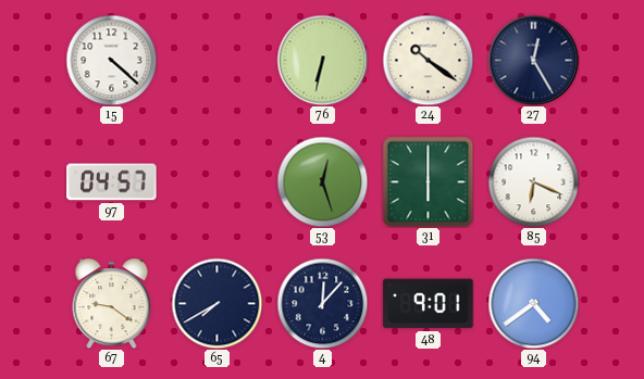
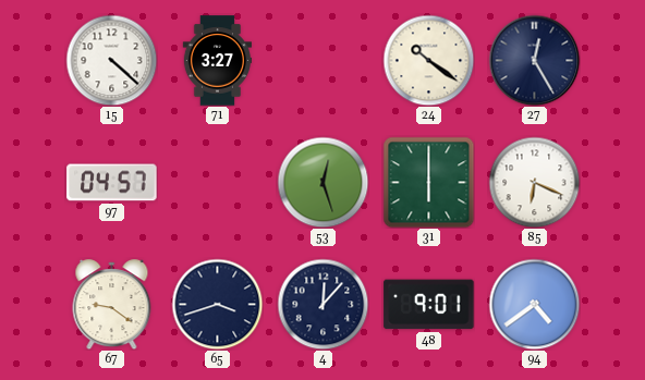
71: none -> 3:27
76: 6:32 -> none
65: 7:40 -> 3:42
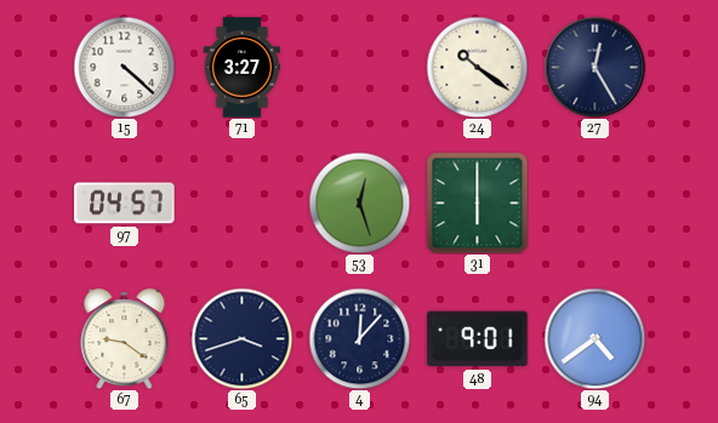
85: 6:19 -> none
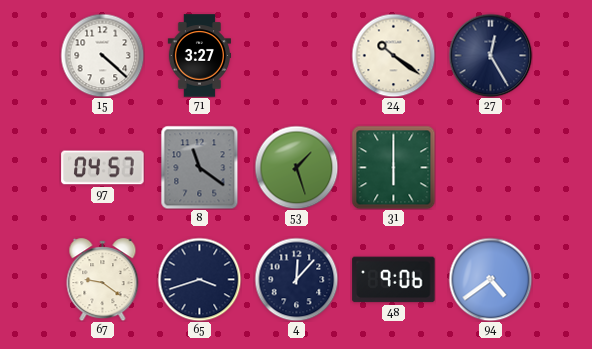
8: none -> 11:21
53: 12:27 -> 1:27
48: 9:01 -> 9:06
